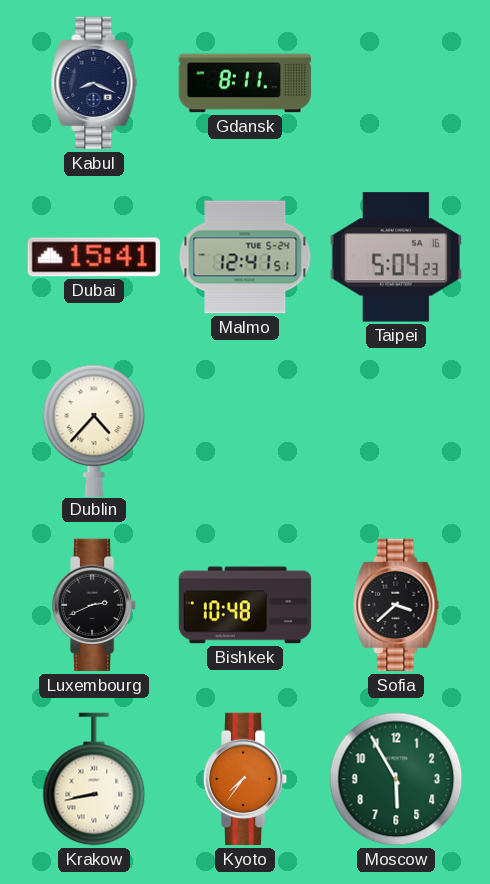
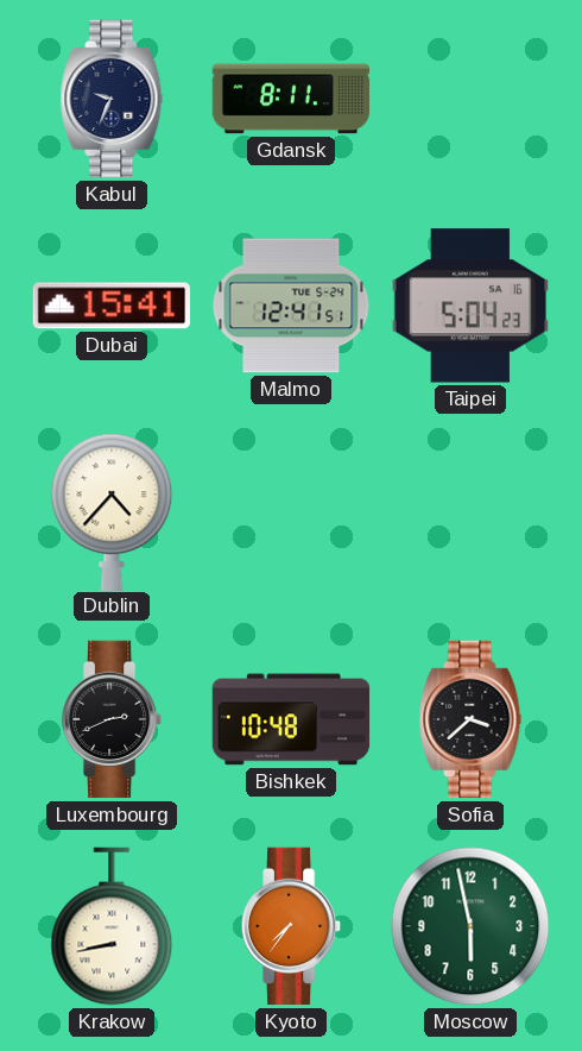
Kabul: 8:19 -> 9:34
Moscow: 5:55 -> 5:58
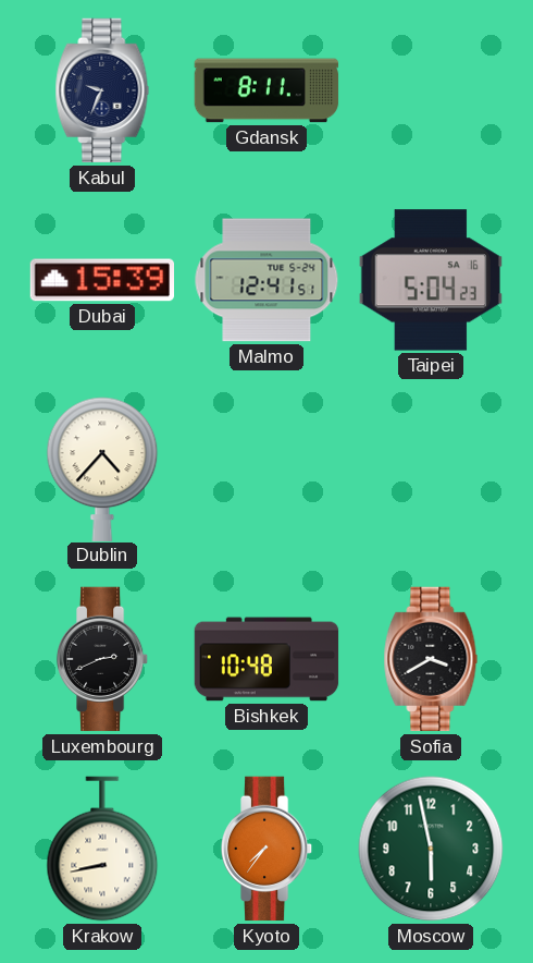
Dubai: 15:41 -> 15:39
Sofia: 3:38 -> 3:40
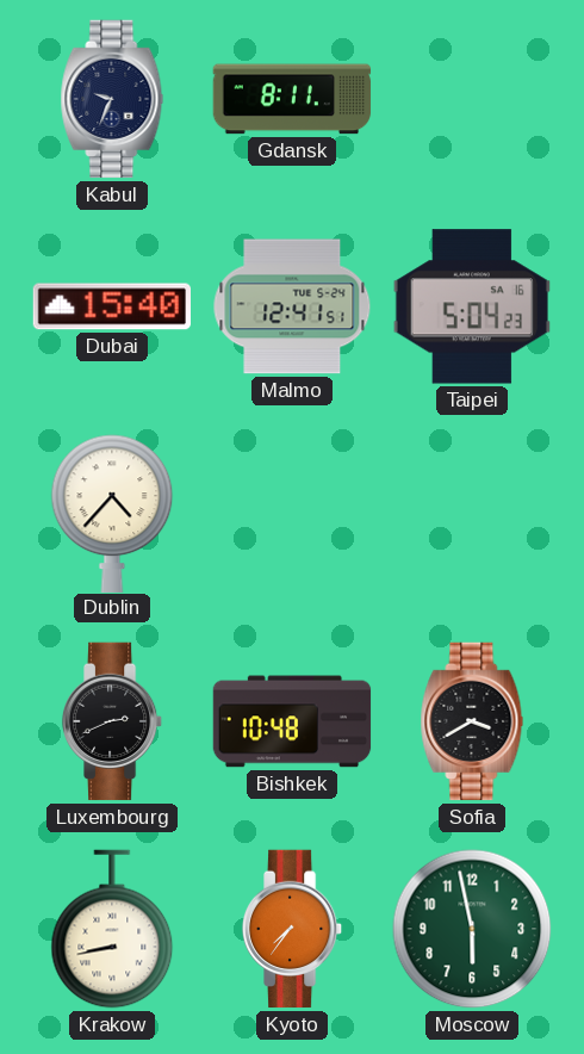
Dubai: 15:39 -> 15:40
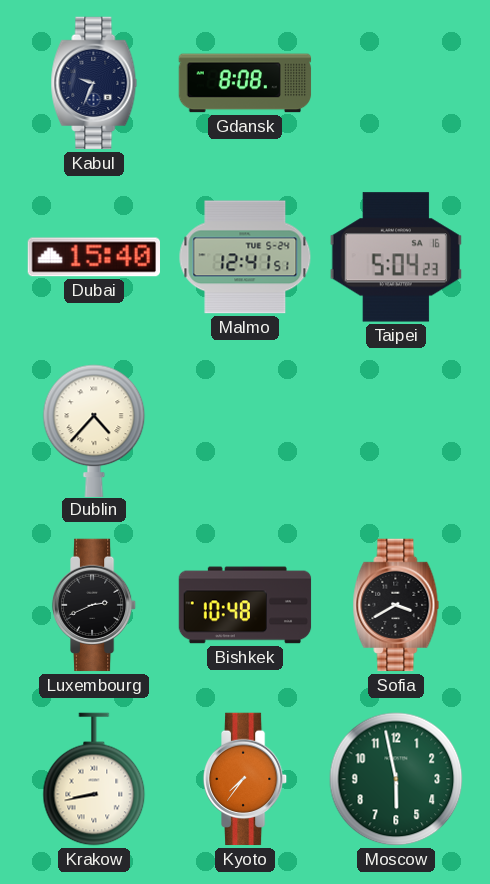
Gdansk: 8:11 -> 8:08
